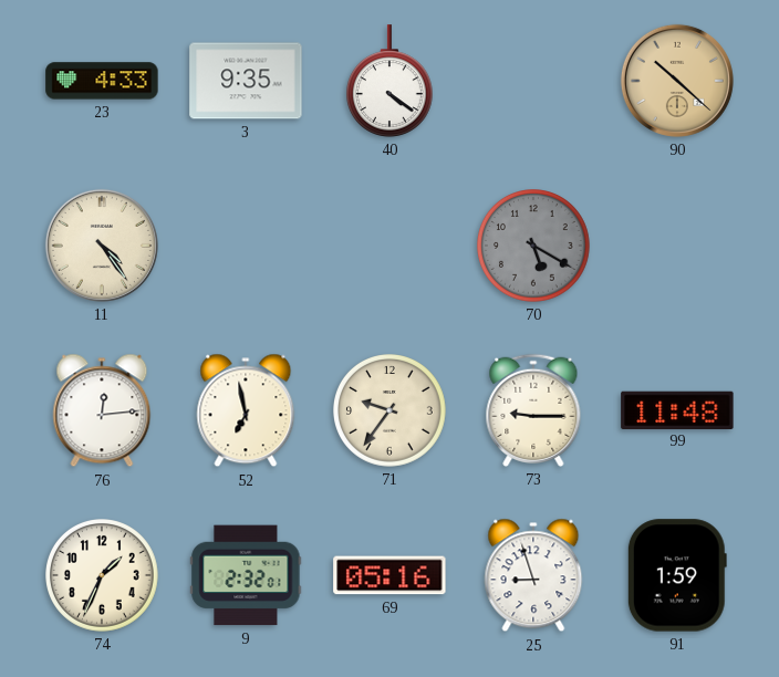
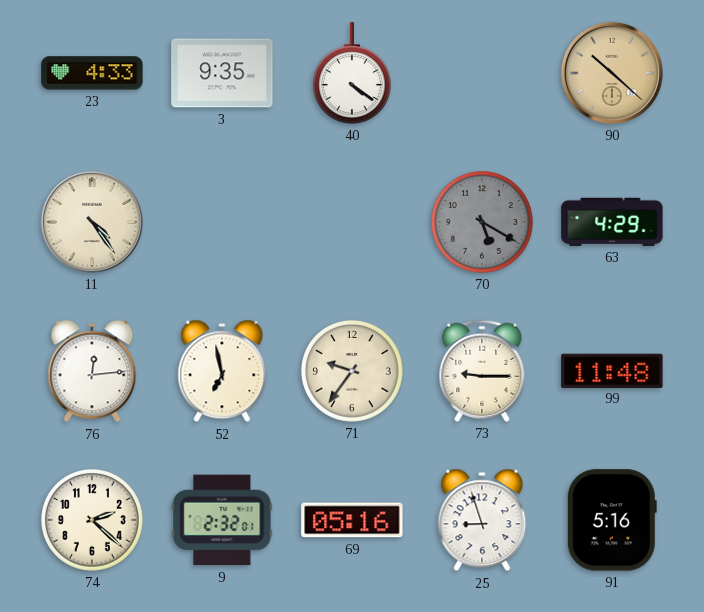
63: none -> 4:29
74: 1:34 -> 2:22
91: 1:59 -> 5:16
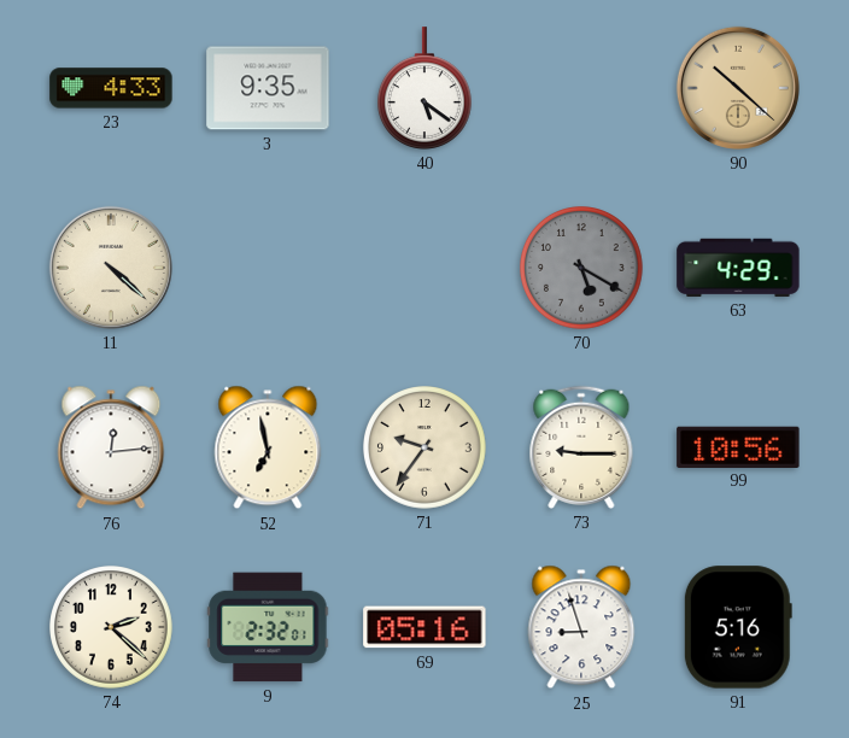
40: 4:21 -> 5:21
11: 4:24 -> 4:22
99: 11:48 -> 10:56
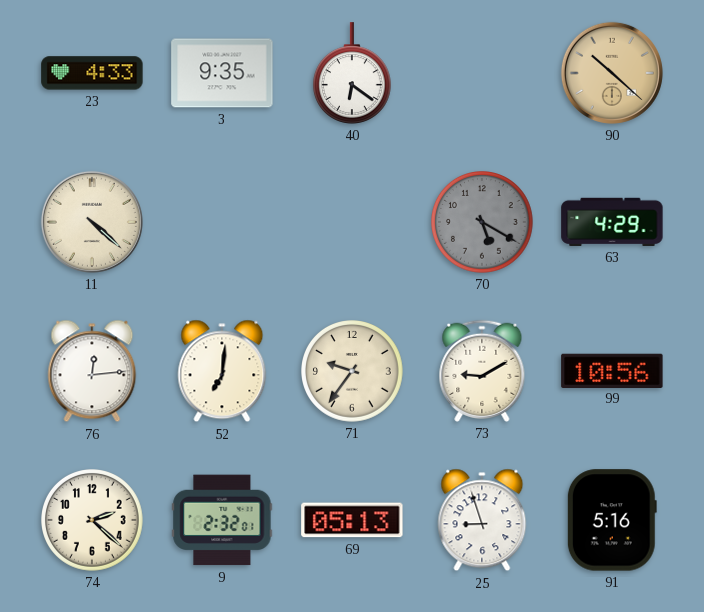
40: 5:21 -> 6:21
52: 6:58 -> 7:01
73: 9:15 -> 9:10
69: 05:16 -> 05:13
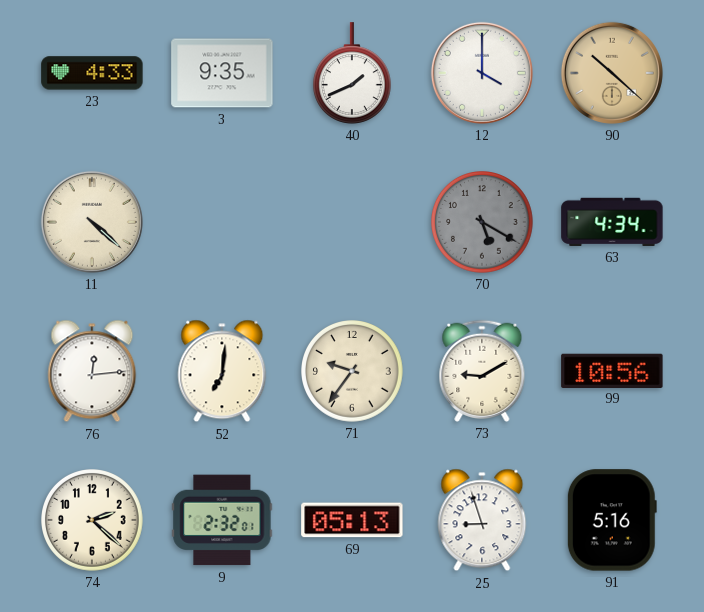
40: 6:21 -> 1:41
12: none -> 4:00
63: 4:29 -> 4:34
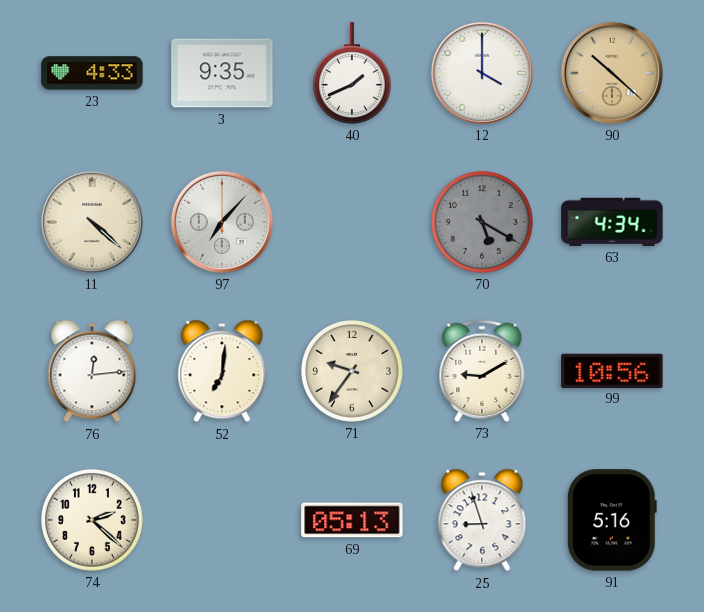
97: none -> 7:07
9: 2:32 -> none
